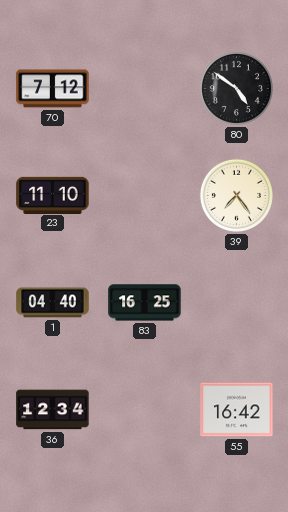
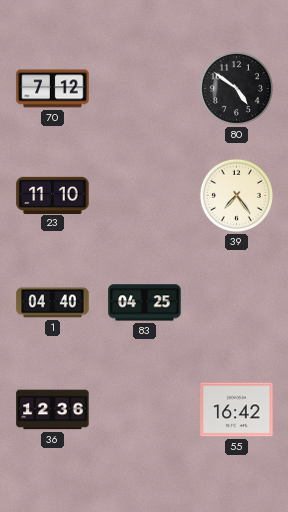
83: 16:25 -> 04:25
36: 12:34 -> 12:36
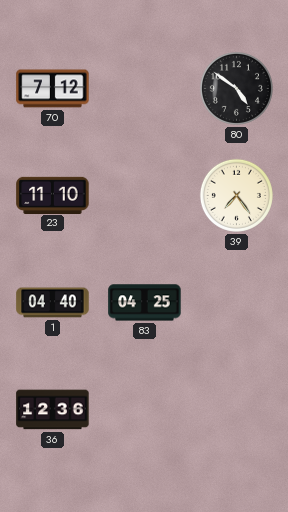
55: 16:42 -> none
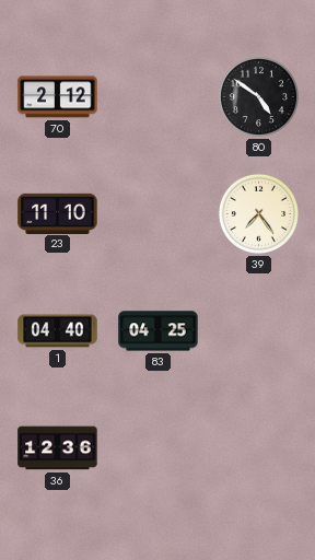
70: 7:12 -> 2:12
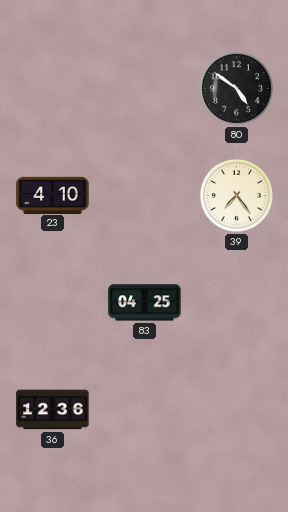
70: 2:12 -> none
23: 11:10 -> 4:10
1: 04:40 -> none
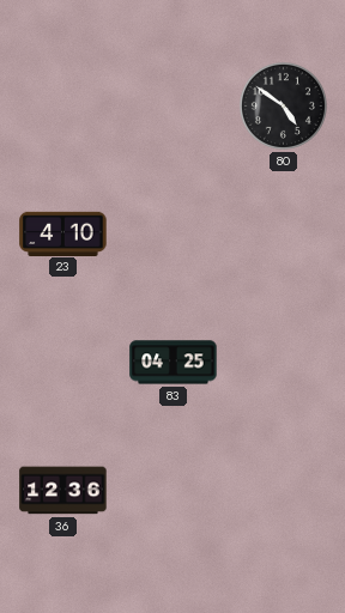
39: 7:24 -> none
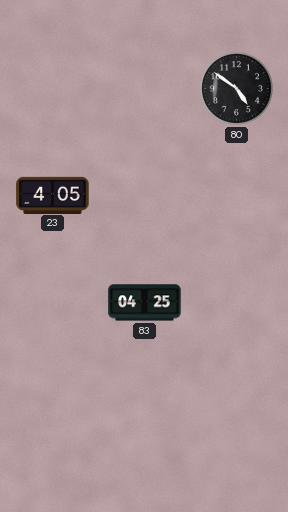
23: 4:10 -> 4:05
36: 12:36 -> none
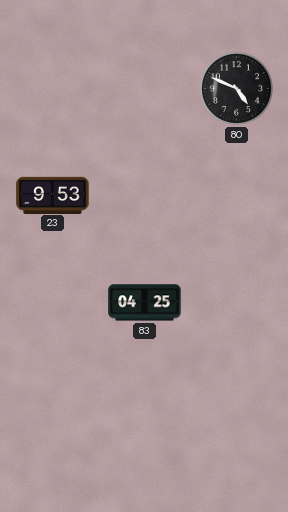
80: 4:51 -> 4:49
23: 4:05 -> 9:53
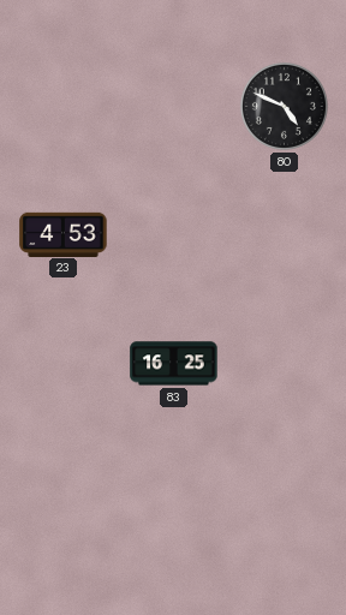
23: 9:53 -> 4:53
83: 04:25 -> 16:25
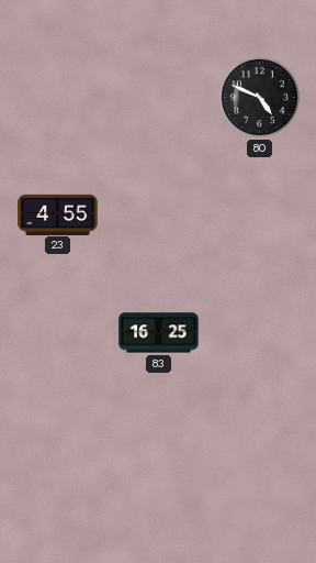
23: 4:53 -> 4:55
